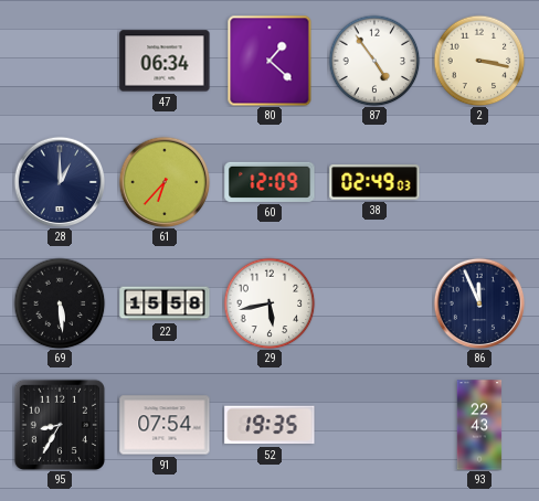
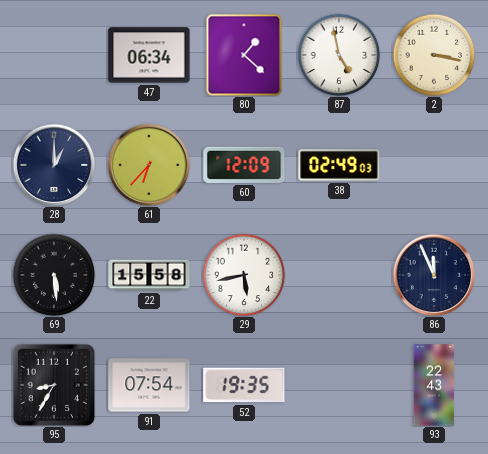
87: 4:54 -> 4:58
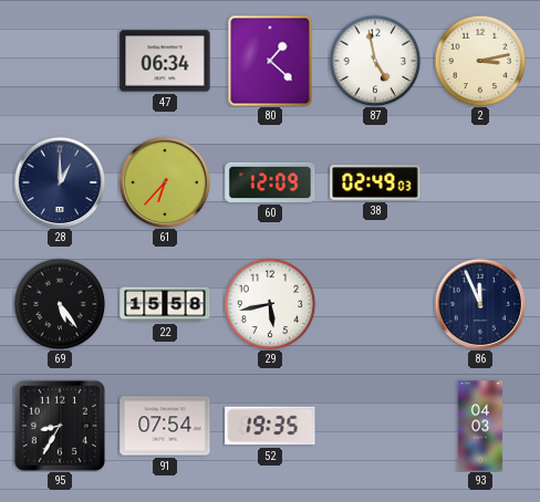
2: 3:17 -> 3:13
69: 5:29 -> 5:24
93: 22:43 -> 04:03
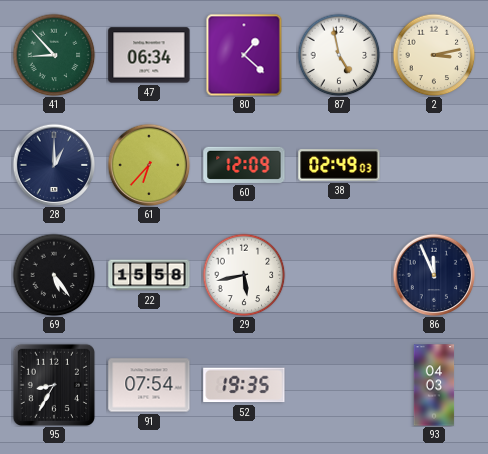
41: none -> 8:53
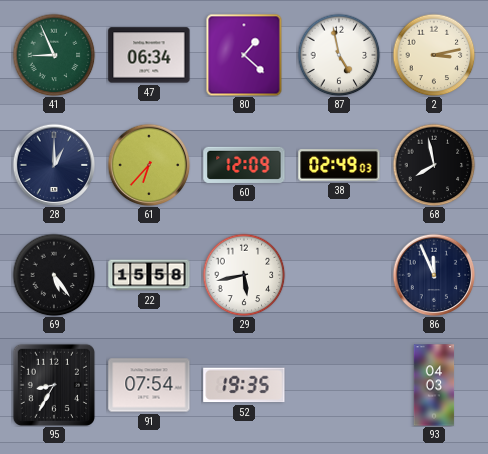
41: 8:53 -> 8:56
68: none -> 7:58
